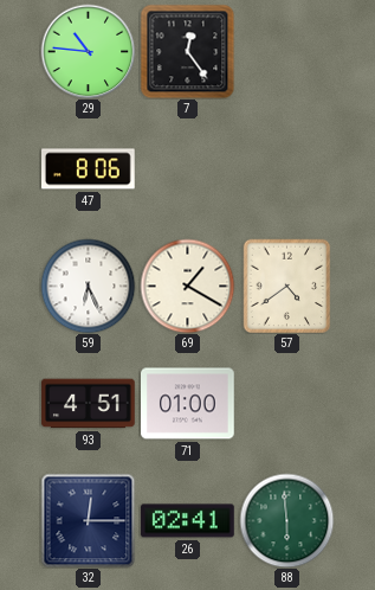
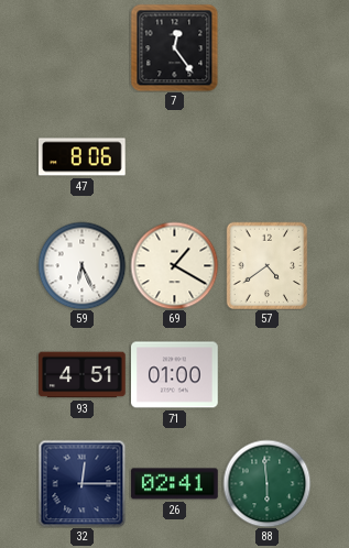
29: 10:46 -> none
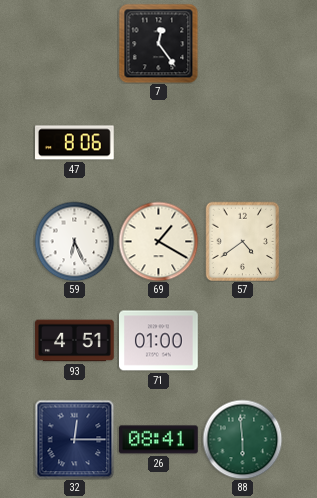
26: 02:41 -> 08:41
